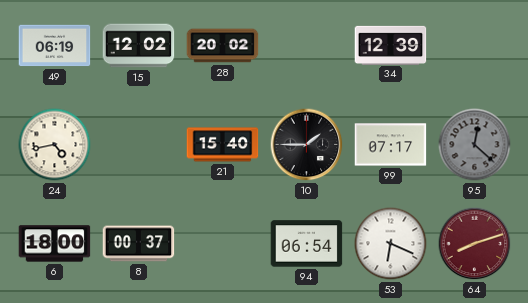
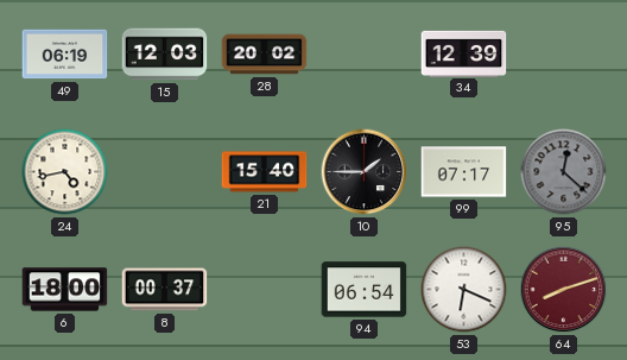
15: 12:02 -> 12:03
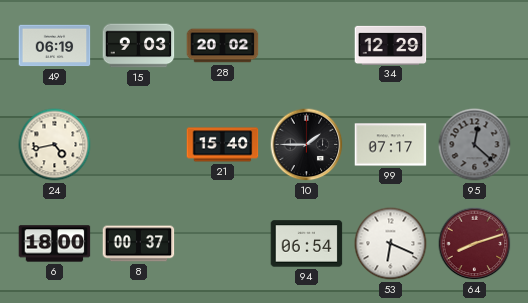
15: 12:03 -> 9:03
34: 12:39 -> 12:29
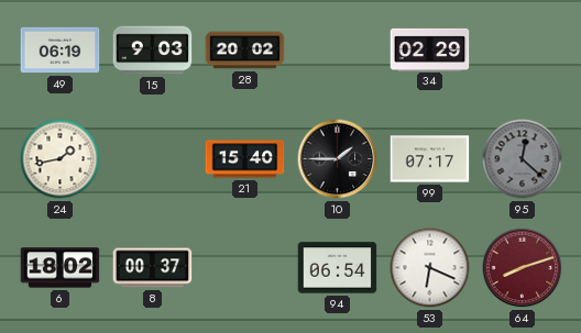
34: 12:29 -> 02:29
24: 4:43 -> 1:43
6: 18:00 -> 18:02
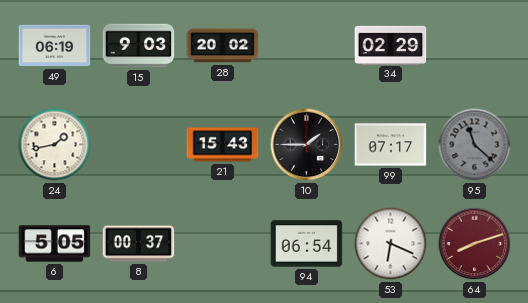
21: 15:40 -> 15:43
95: 12:22 -> 11:22
6: 18:02 -> 5:05
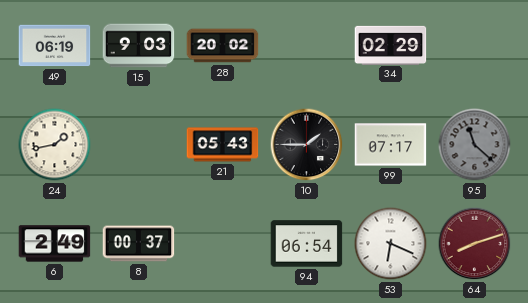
21: 15:43 -> 05:43
6: 5:05 -> 2:49
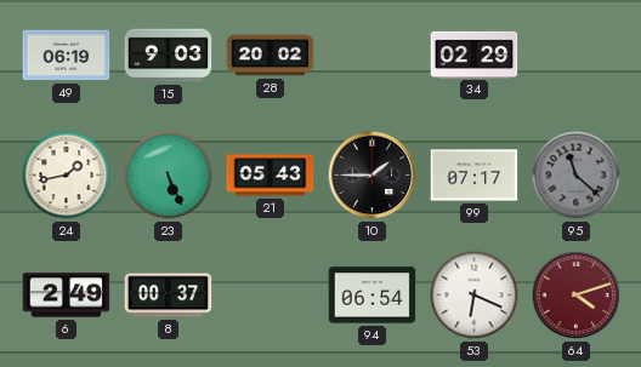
23: none -> 5:26
64: 8:12 -> 4:12
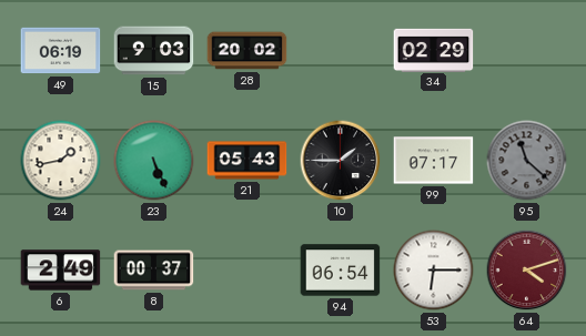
53: 6:19 -> 6:15
